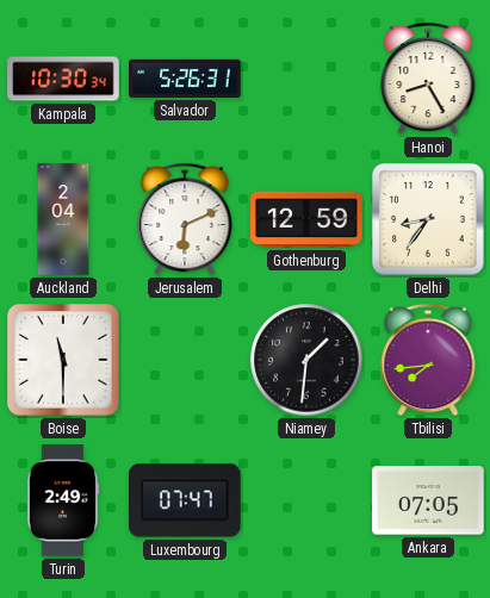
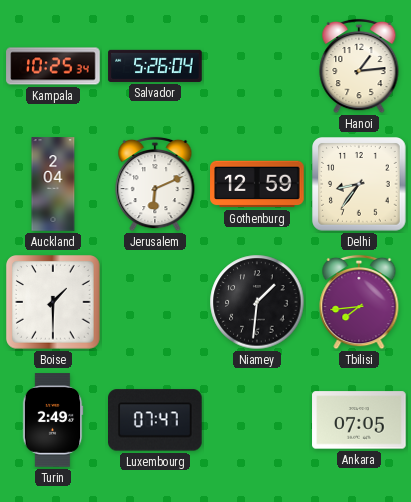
Kampala: 10:30 -> 10:25
Salvador: 5:26:31 -> 5:26:04
Hanoi: 8:25 -> 1:14
Boise: 11:30 -> 1:30
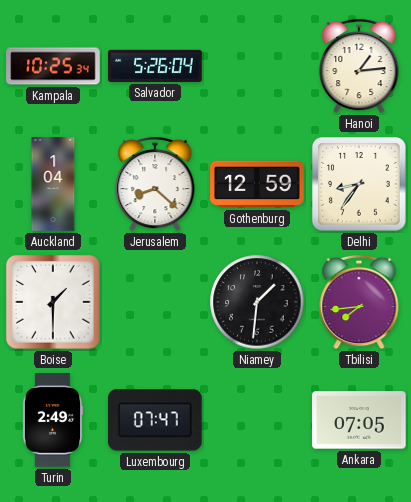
Auckland: 2:04 -> 1:04
Jerusalem: 6:11 -> 8:22
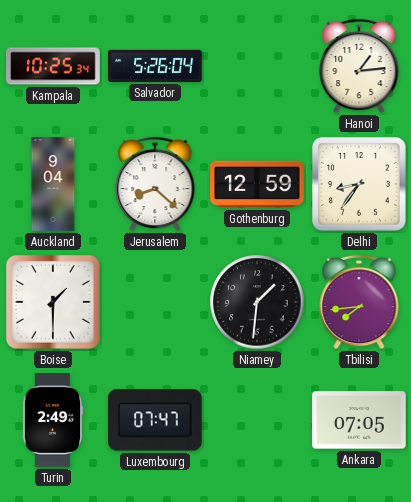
Auckland: 1:04 -> 9:04
